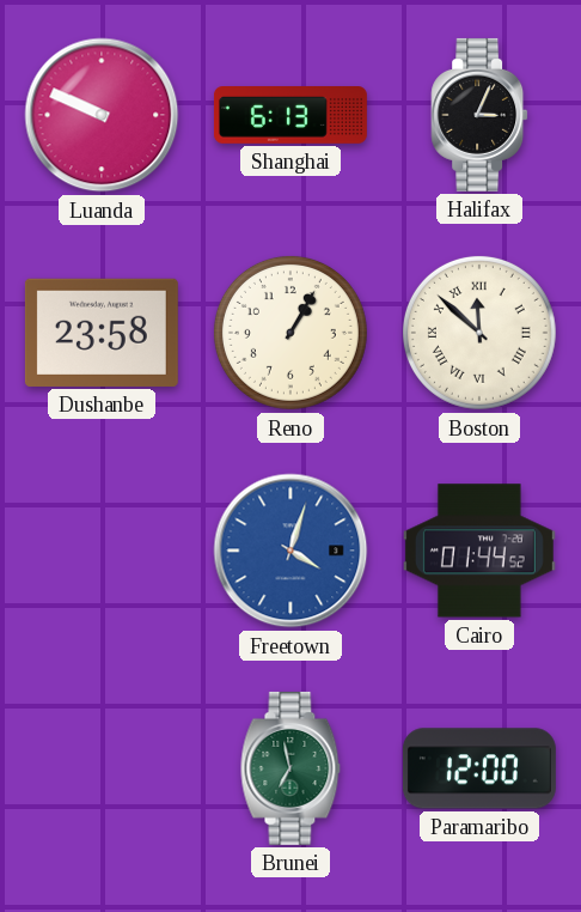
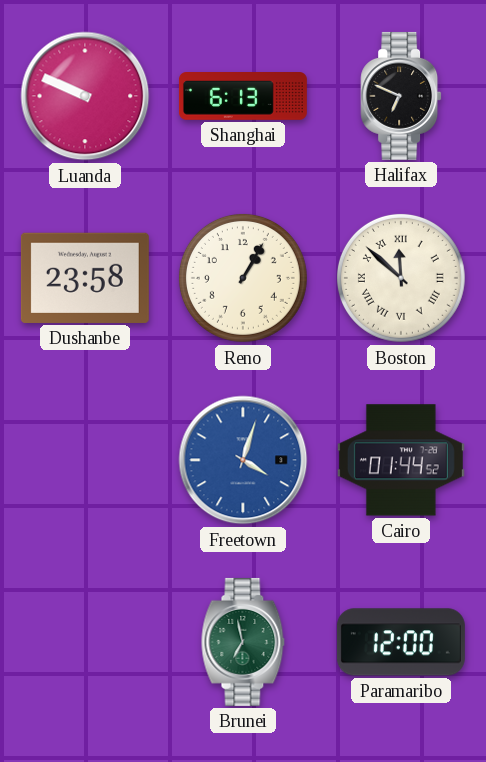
Halifax: 3:04 -> 6:49
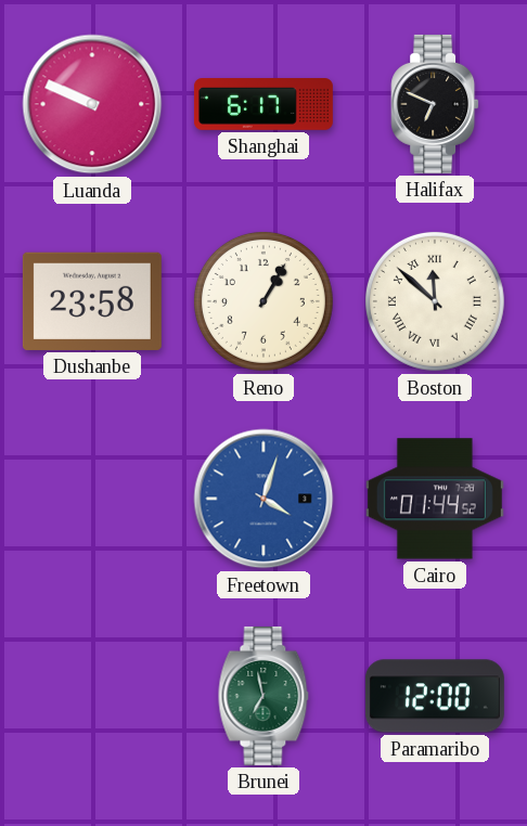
Shanghai: 6:13 -> 6:17
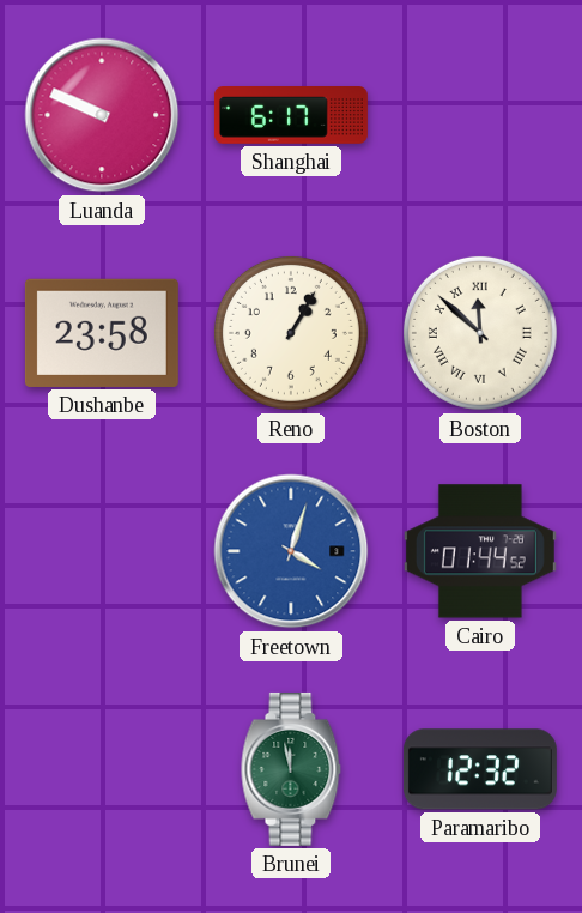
Halifax: 6:49 -> none
Brunei: 6:58 -> 11:58
Paramaribo: 12:00 -> 12:32
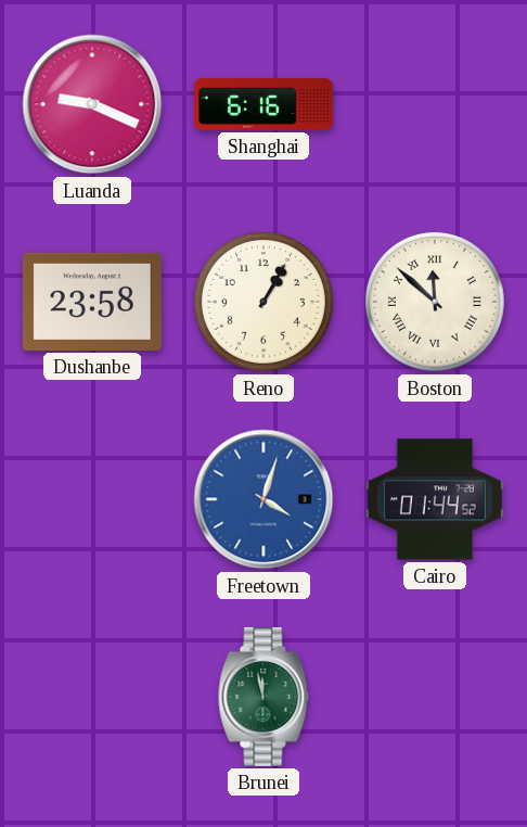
Luanda: 9:49 -> 9:19
Shanghai: 6:17 -> 6:16
Paramaribo: 12:32 -> none
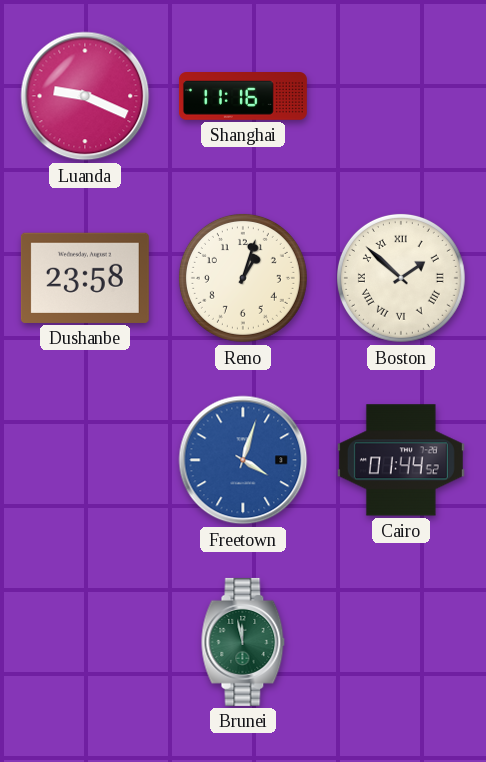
Shanghai: 6:16 -> 11:16
Reno: 1:05 -> 1:03
Boston: 11:52 -> 1:52
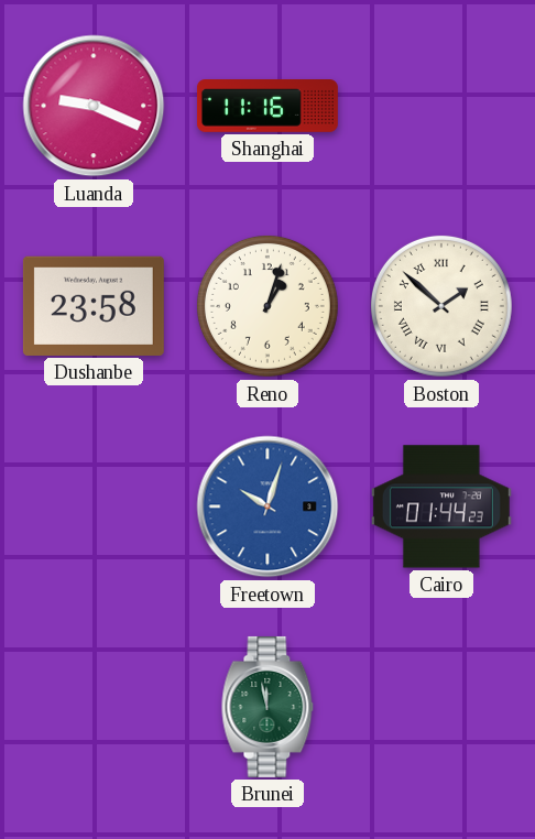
Freetown: 4:03 -> 10:03
Cairo: 01:44:52 -> 01:44:23
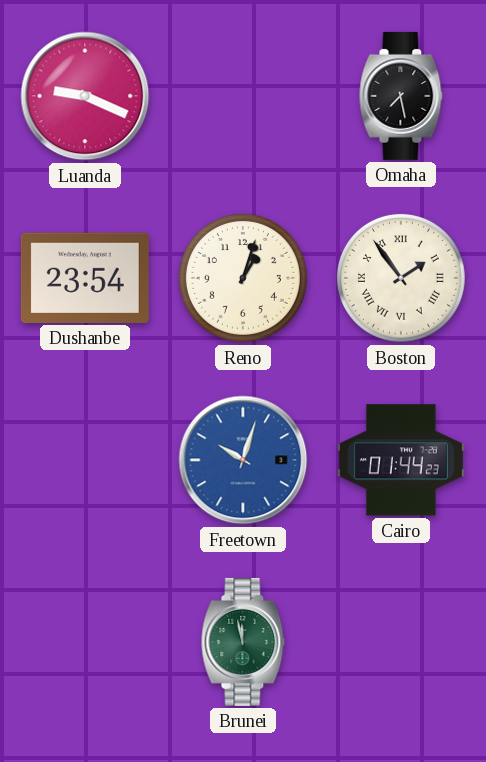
Shanghai: 11:16 -> none
Omaha: none -> 7:28
Dushanbe: 23:58 -> 23:54
Boston: 1:52 -> 1:54
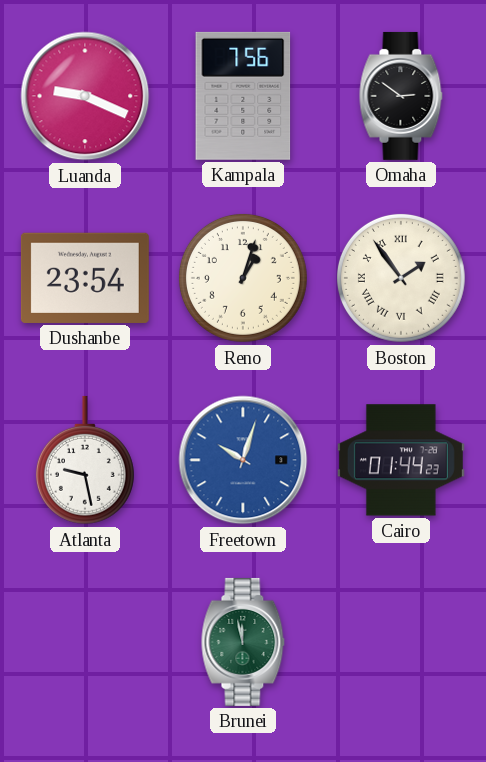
Kampala: none -> 7:56
Omaha: 7:28 -> 2:51
Atlanta: none -> 9:28
